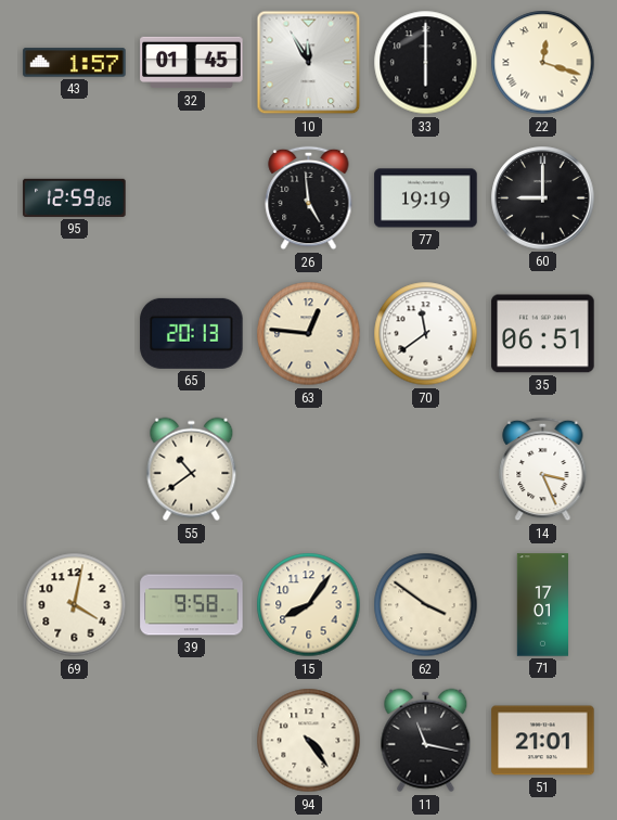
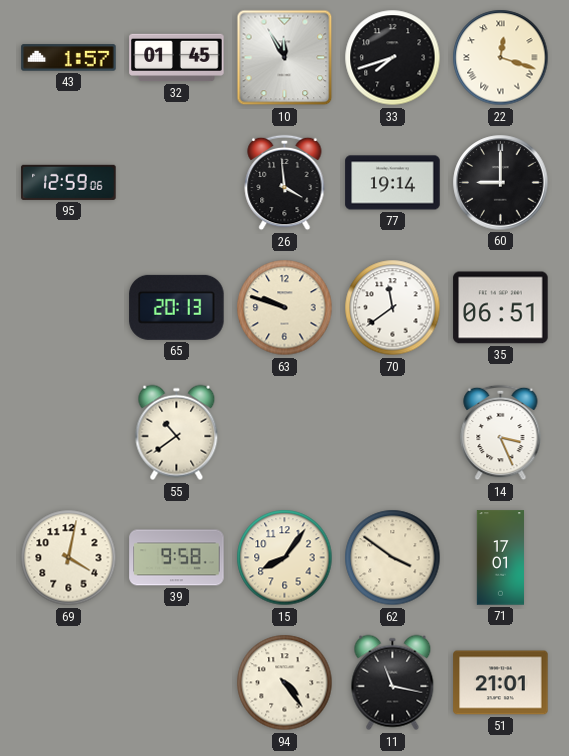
33: 6:00 -> 7:42
26: 4:59 -> 3:59
77: 19:19 -> 19:14
63: 12:46 -> 9:48
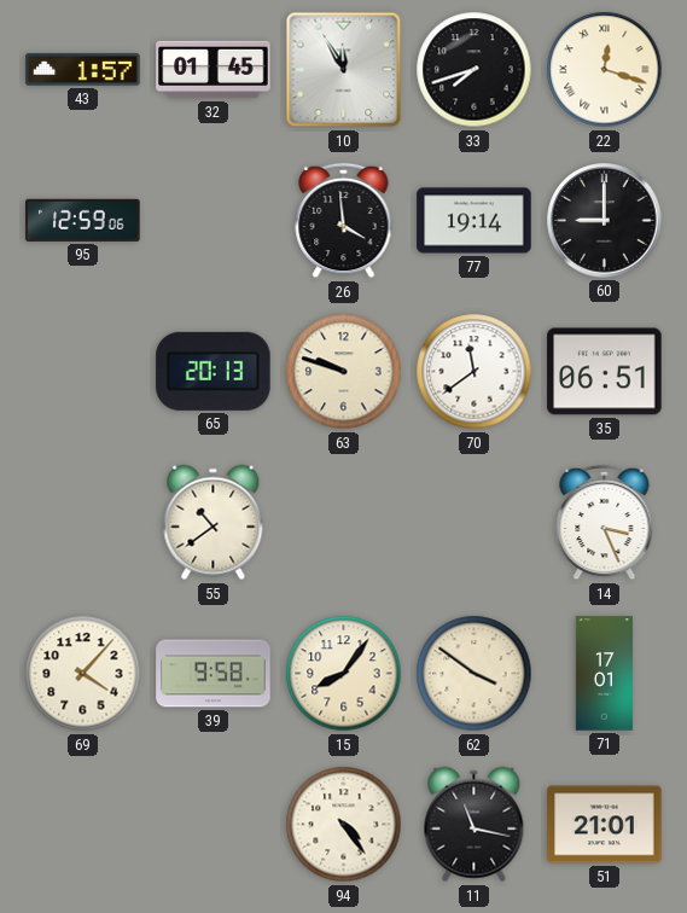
69: 4:02 -> 4:07
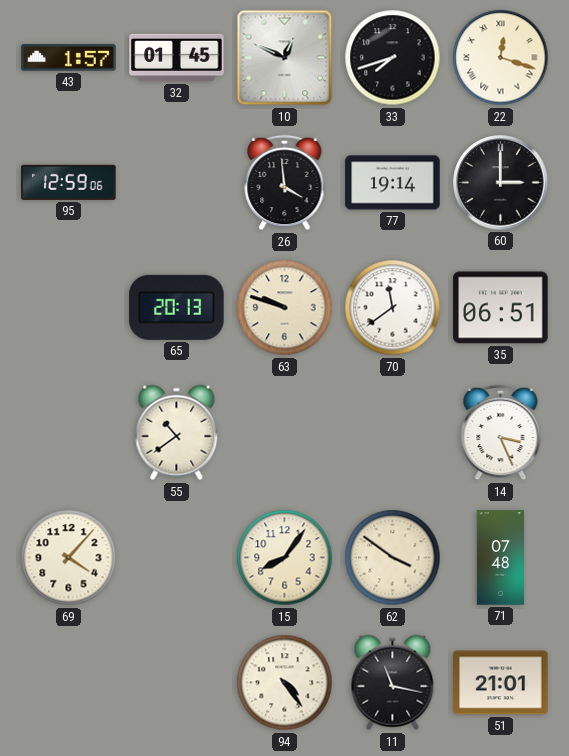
10: 11:55 -> 12:49
60: 9:00 -> 3:00
39: 9:58 -> none
71: 17:01 -> 07:48
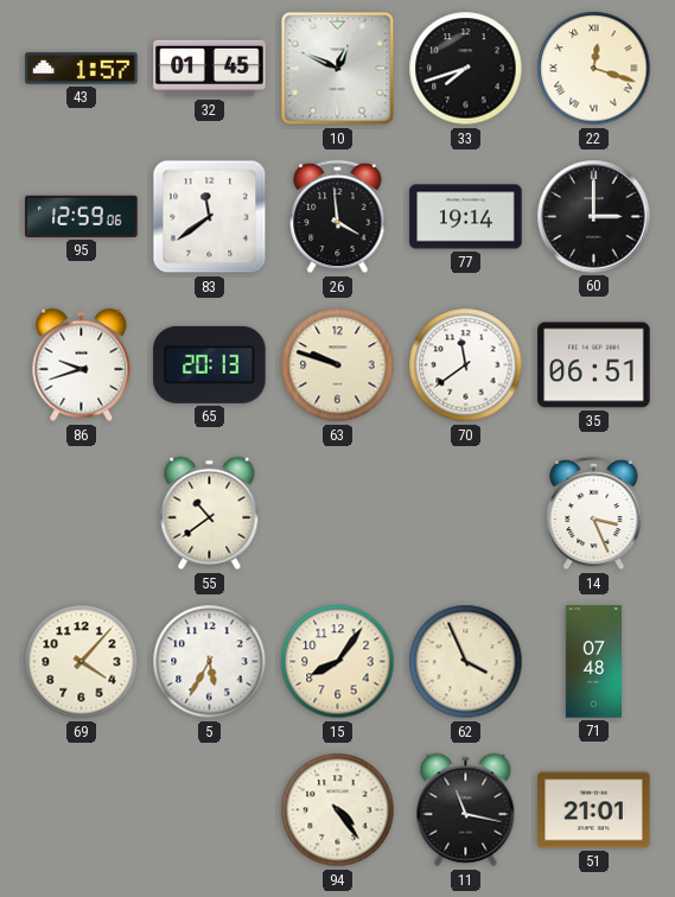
83: none -> 11:39
86: none -> 9:42
5: none -> 5:35
62: 3:51 -> 3:56
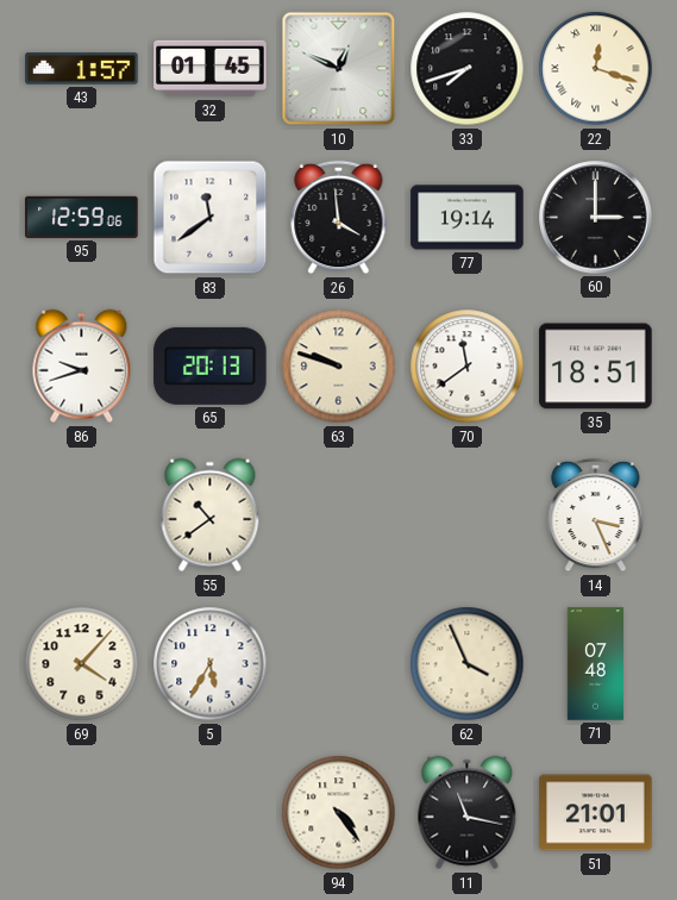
35: 06:51 -> 18:51
15: 8:06 -> none
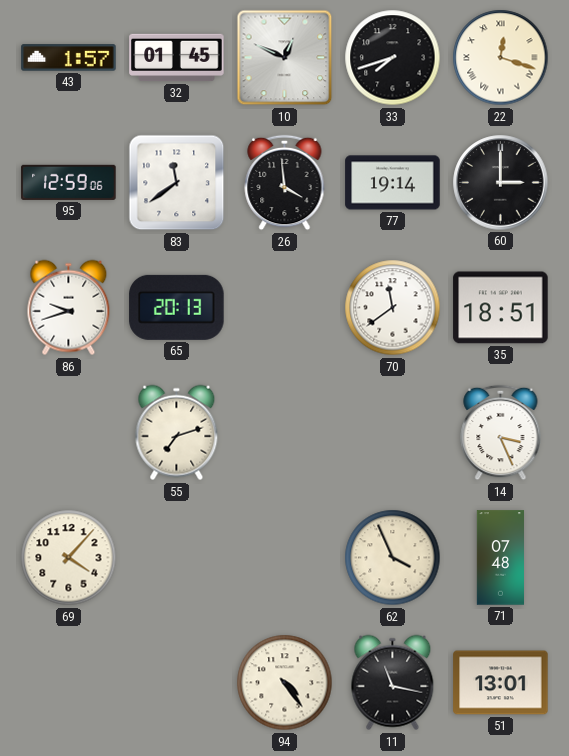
63: 9:48 -> none
55: 10:39 -> 7:12
5: 5:35 -> none
51: 21:01 -> 13:01
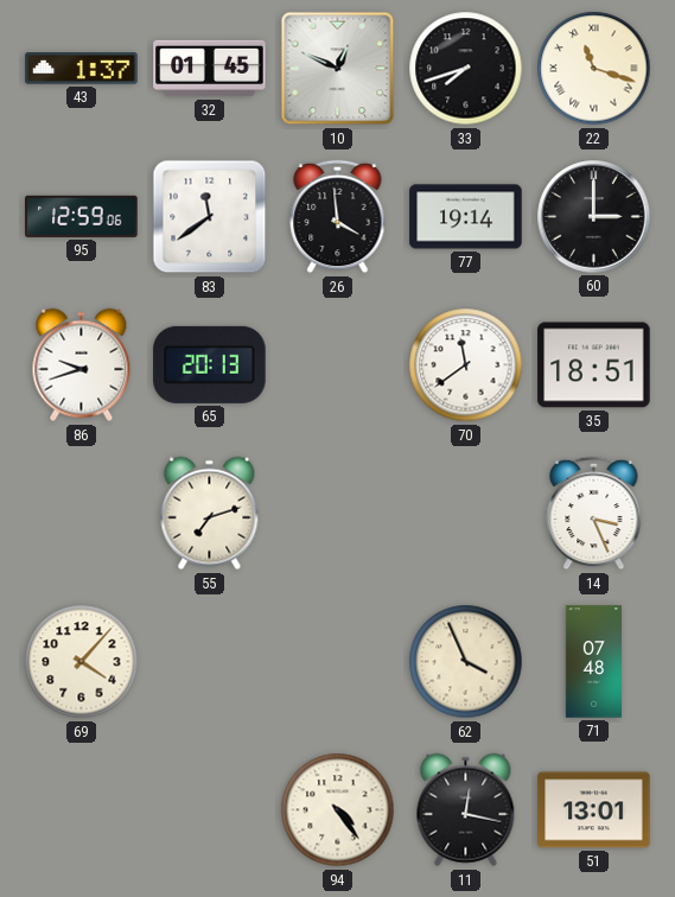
43: 1:57 -> 1:37
22: 12:18 -> 11:18
11: 11:17 -> 12:17
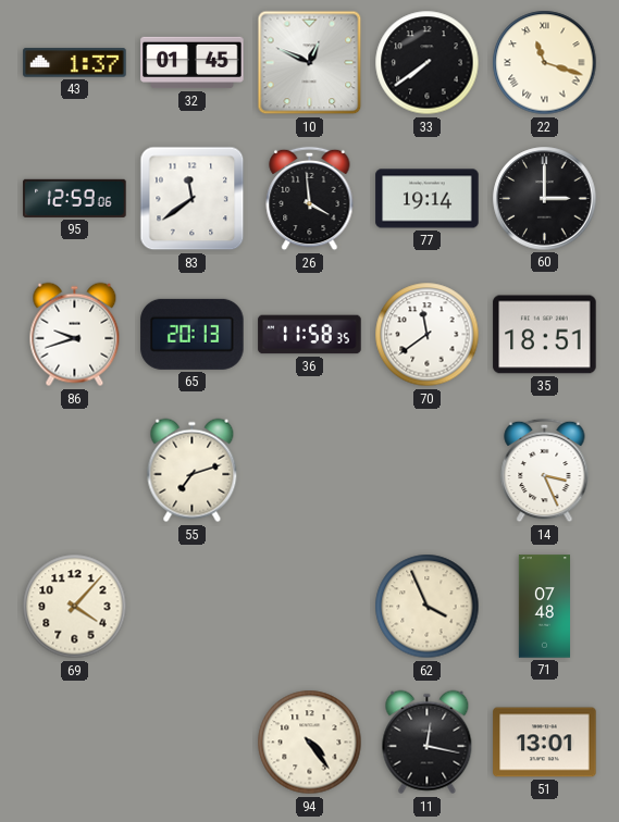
33: 7:42 -> 7:39
36: none -> 11:58
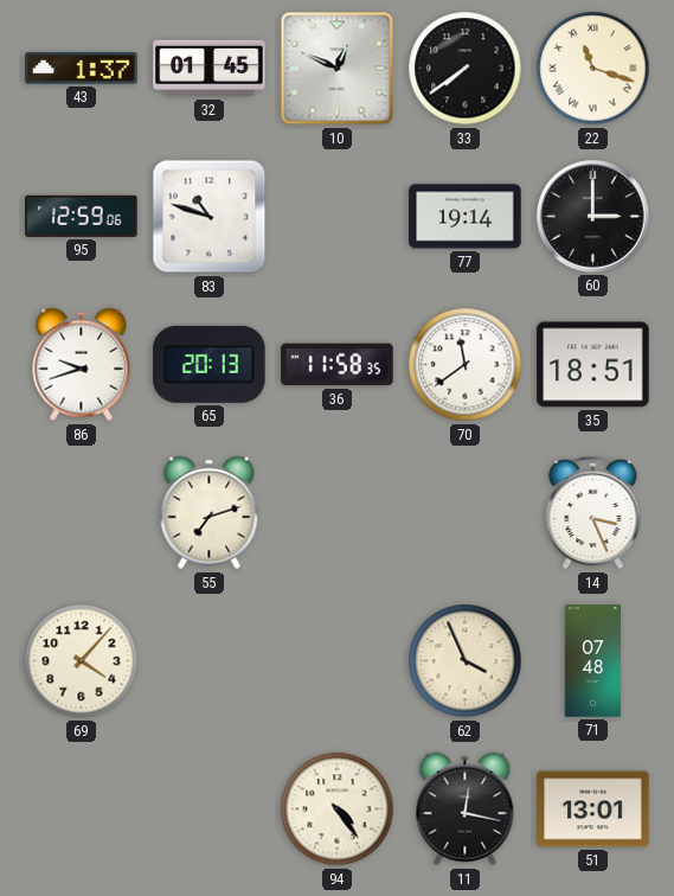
83: 11:39 -> 10:48
26: 3:59 -> none
